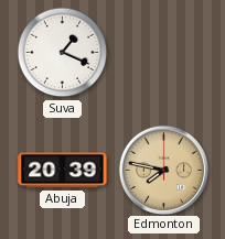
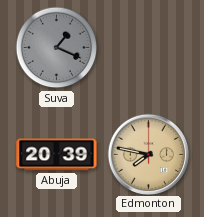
Suva dial: white -> grey
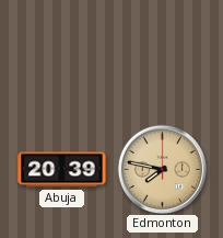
Suva: 1:19 -> none
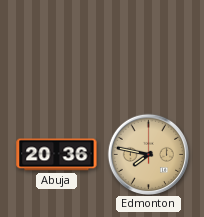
Abuja: 20:39 -> 20:36
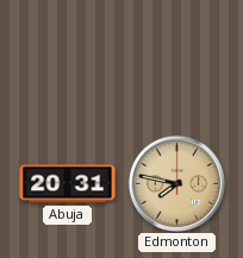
Abuja: 20:36 -> 20:31
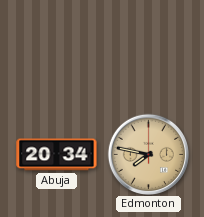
Abuja: 20:31 -> 20:34
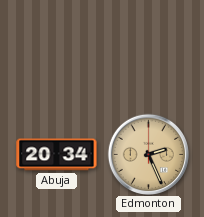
Edmonton: 7:47 -> 2:26
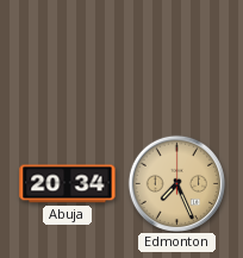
Edmonton: 2:26 -> 7:26
